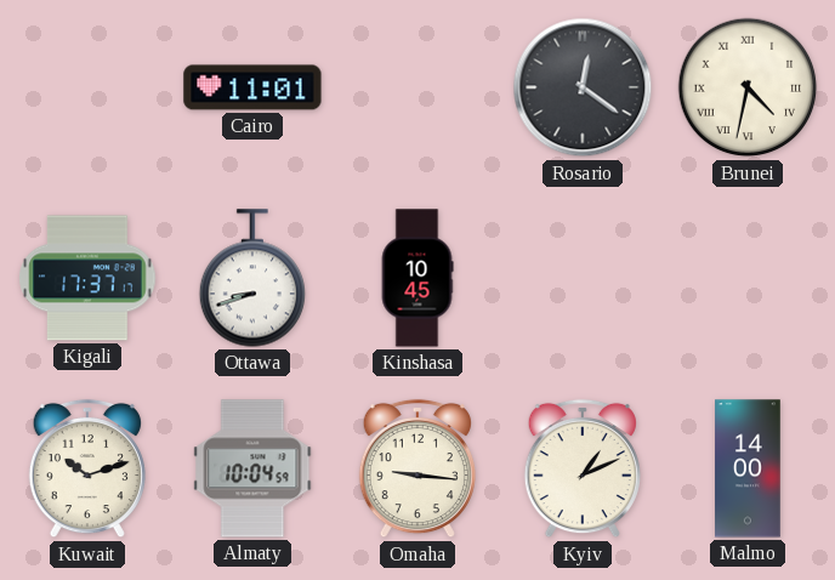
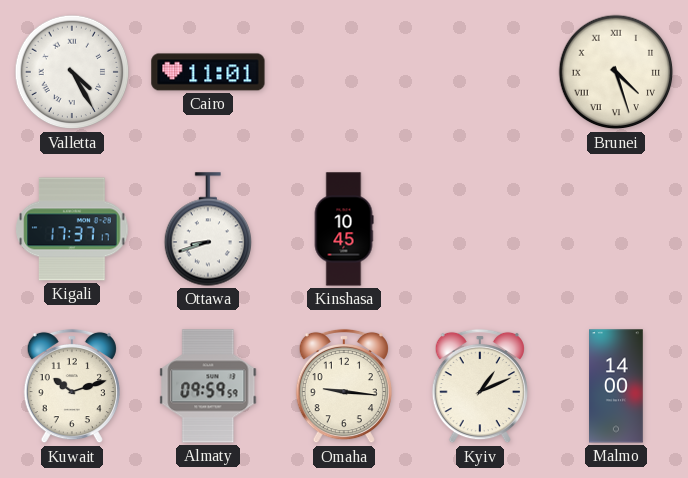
Valletta: none -> 4:25
Rosario: 12:21 -> none
Brunei: 4:32 -> 4:27
Almaty: 10:04 -> 09:59
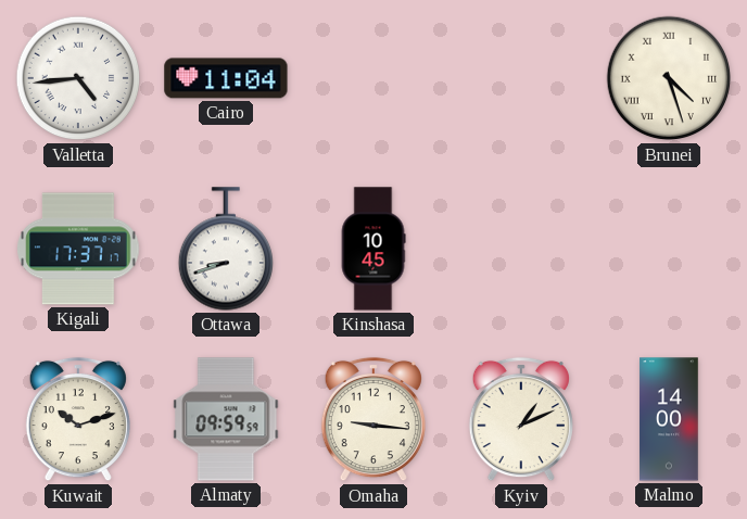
Valletta: 4:25 -> 4:44
Cairo: 11:01 -> 11:04
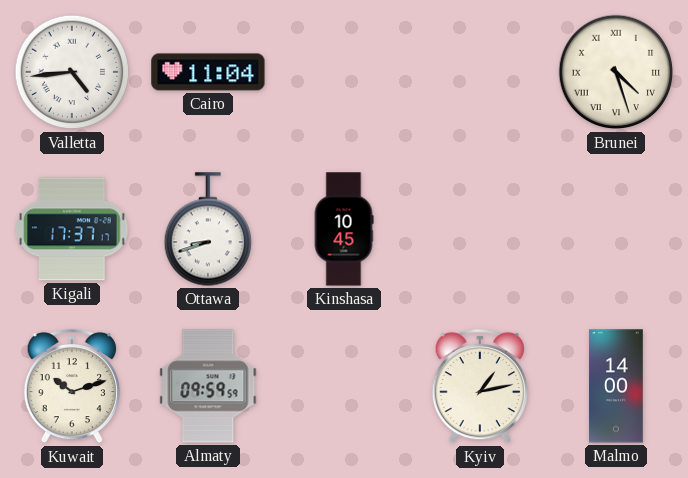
Omaha: 9:16 -> none
Kyiv: 1:11 -> 1:13
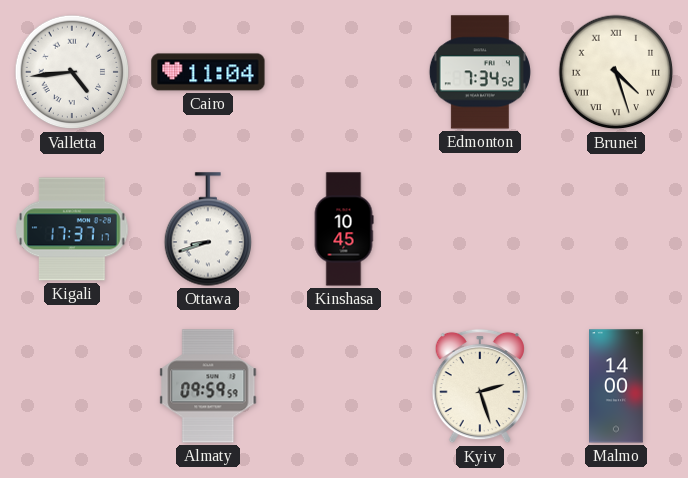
Edmonton: none -> 7:34
Kuwait: 10:12 -> none
Kyiv: 1:13 -> 2:27
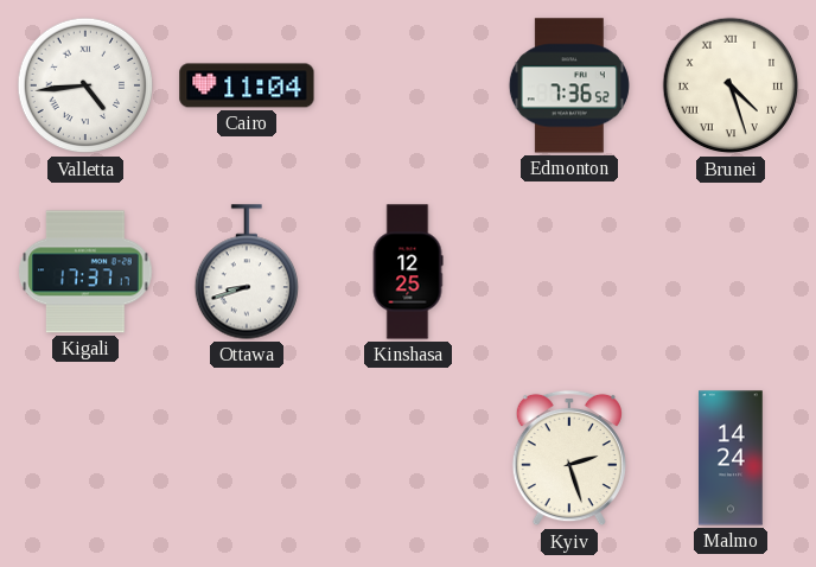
Edmonton: 7:34 -> 7:36
Kinshasa: 10:45 -> 12:25
Almaty: 09:59 -> none
Malmo: 14:00 -> 14:24
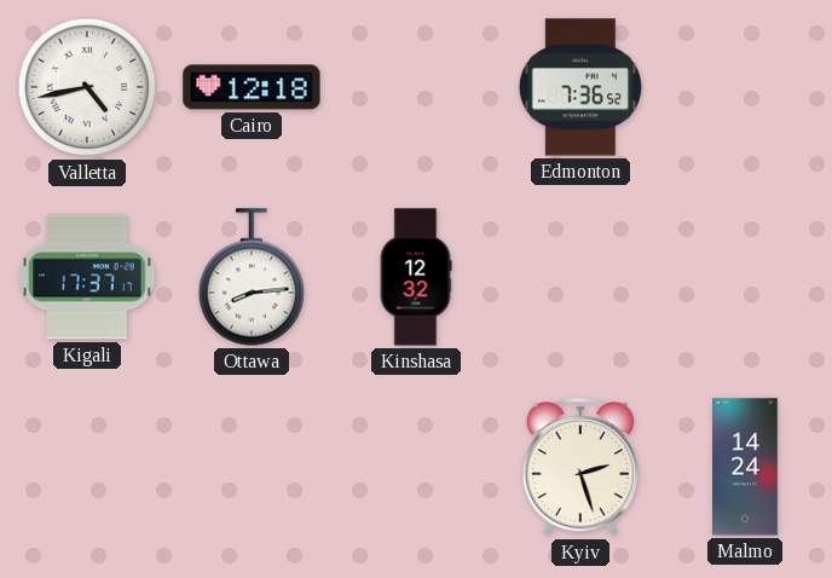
Valletta: 4:44 -> 4:43
Cairo: 11:04 -> 12:18
Brunei: 4:27 -> none
Ottawa: 8:42 -> 8:14
Kinshasa: 12:25 -> 12:32
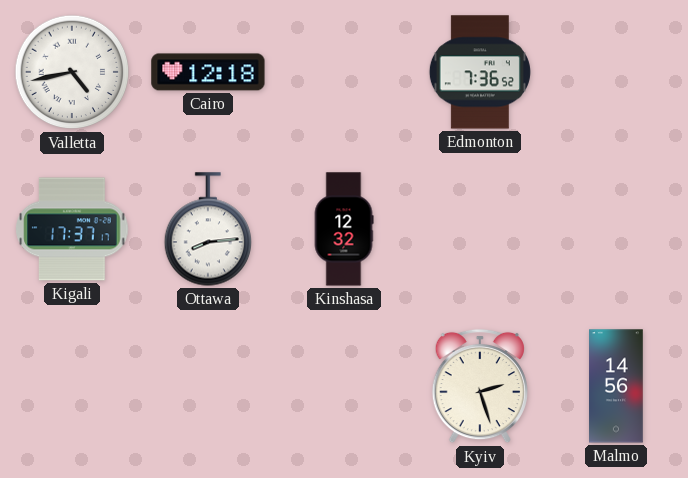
Malmo: 14:24 -> 14:56
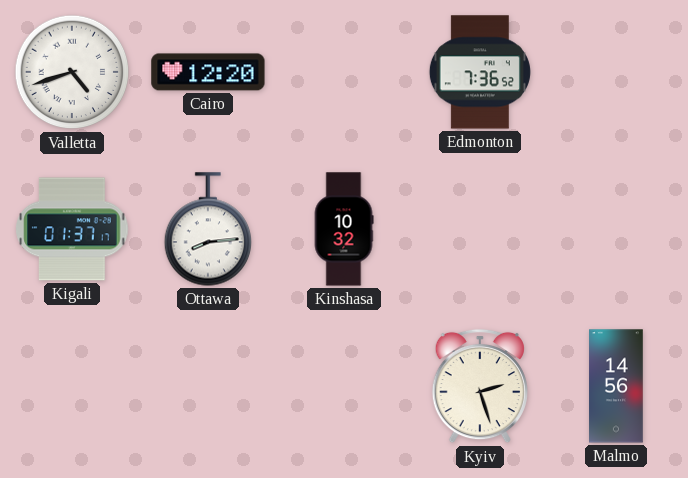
Valletta: 4:43 -> 4:42
Cairo: 12:18 -> 12:20
Kigali: 17:37 -> 01:37
Kinshasa: 12:32 -> 10:32
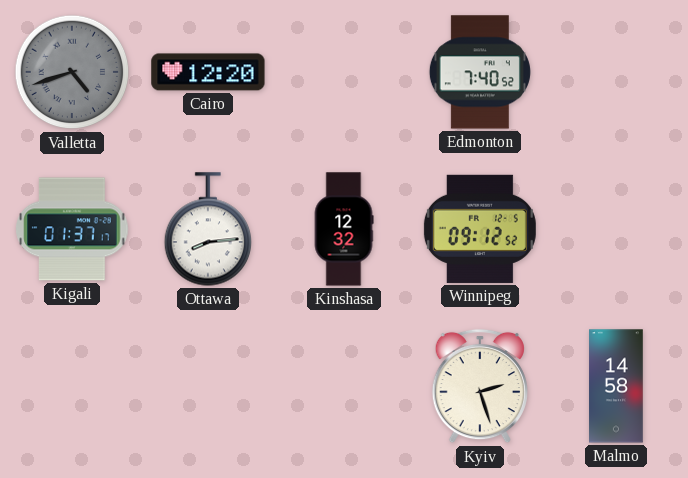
Valletta dial: white -> grey
Edmonton: 7:36 -> 7:40
Kinshasa: 10:32 -> 12:32
Winnipeg: none -> 09:12
Malmo: 14:56 -> 14:58
